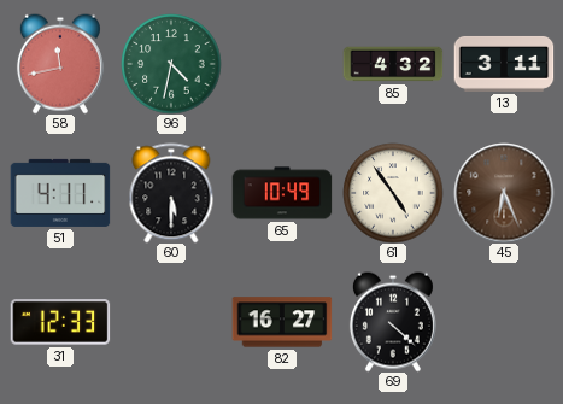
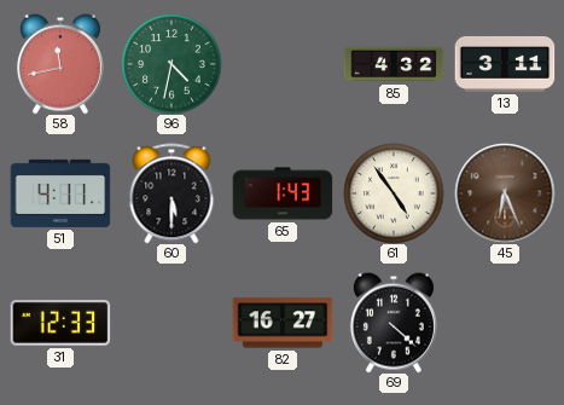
65: 10:49 -> 1:43
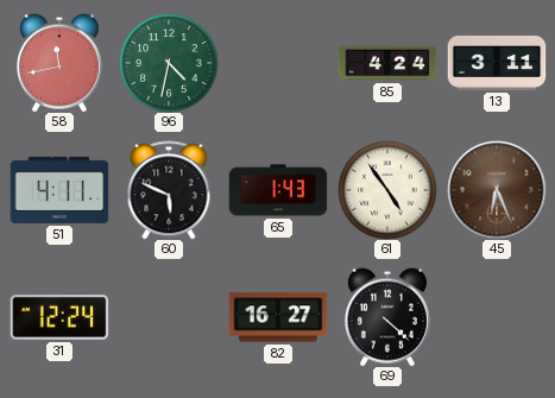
85: 4:32 -> 4:24
60: 5:30 -> 5:49
31: 12:33 -> 12:24
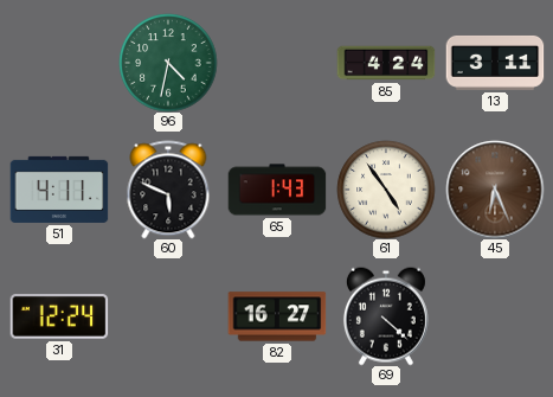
58: 11:43 -> none
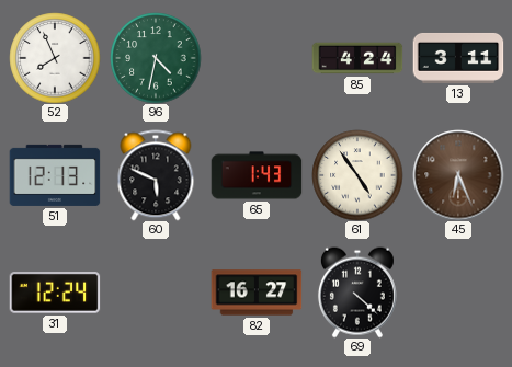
52: none -> 7:56
51: 4:11 -> 12:13
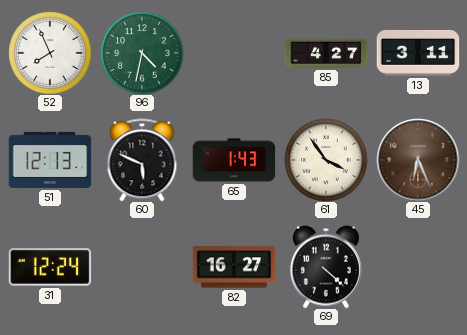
85: 4:24 -> 4:27
61: 4:54 -> 3:54
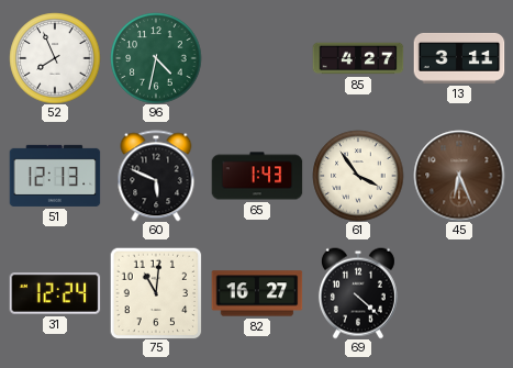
75: none -> 11:01
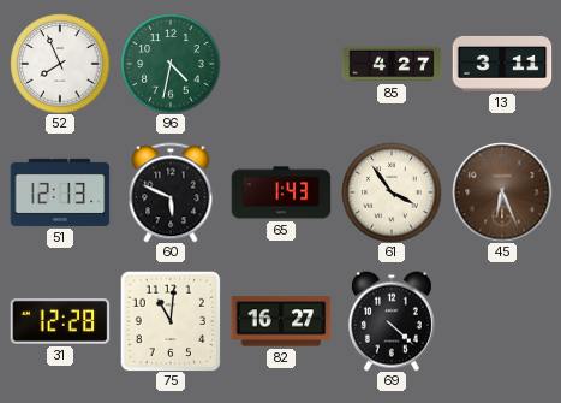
31: 12:24 -> 12:28
